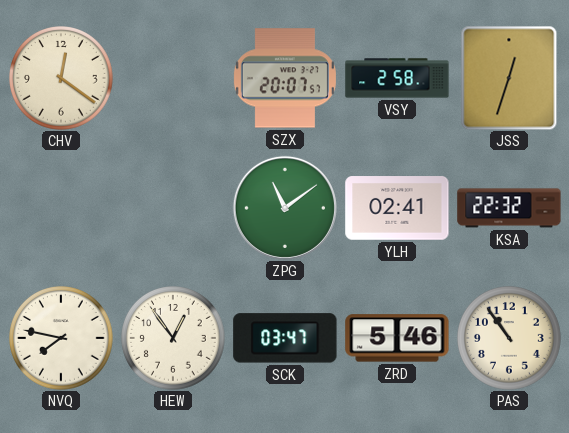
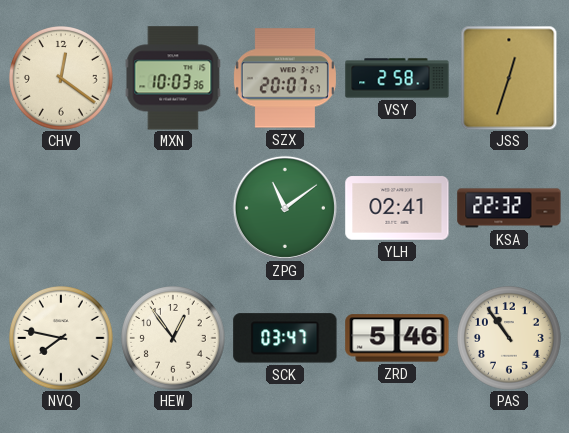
MXN: none -> 10:03
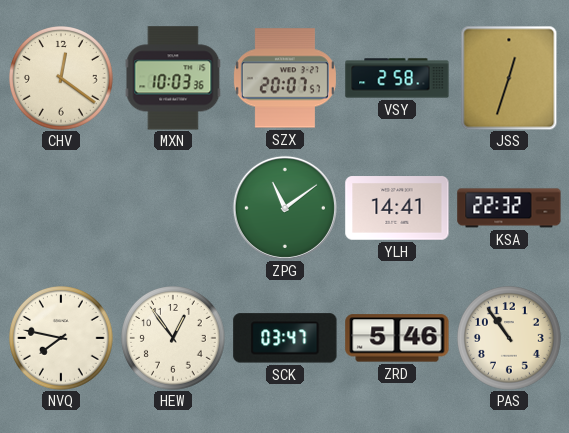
YLH: 02:41 -> 14:41
